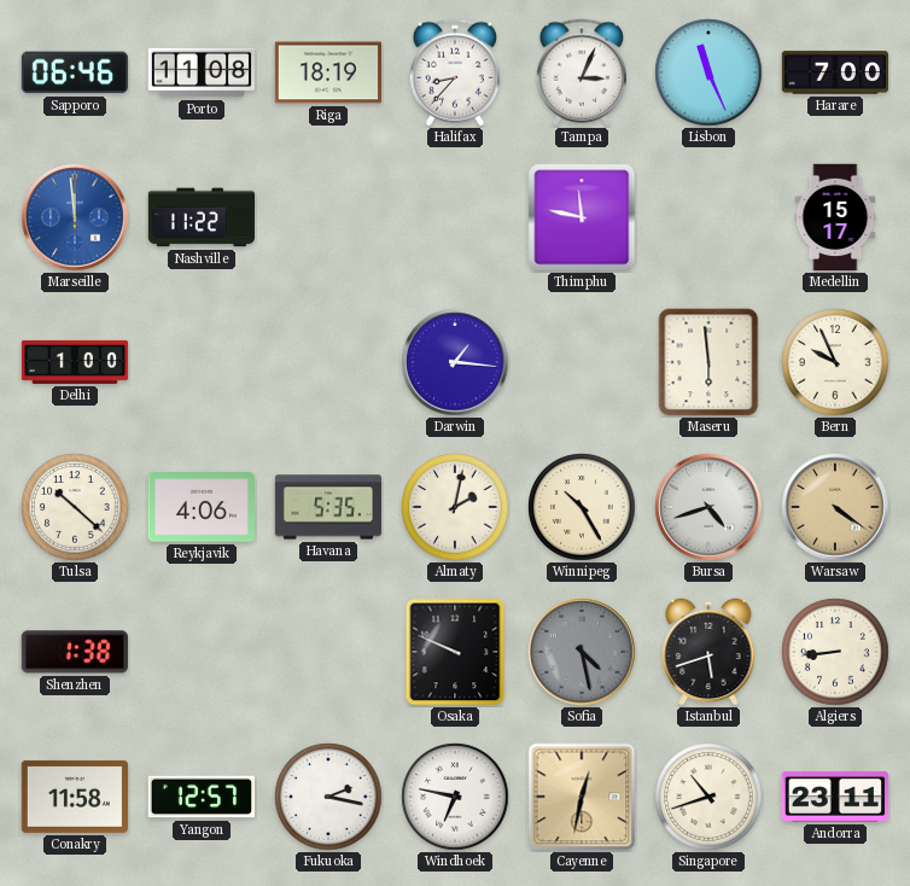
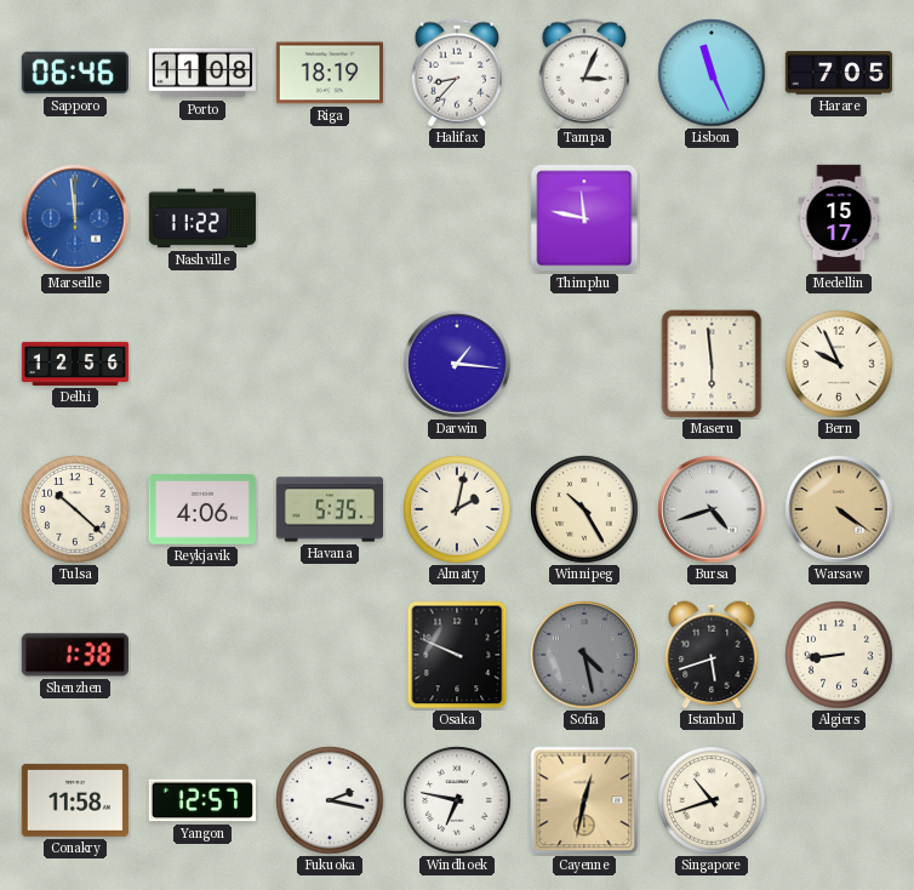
Harare: 7:00 -> 7:05
Delhi: 1:00 -> 12:56
Andorra: 23:11 -> none
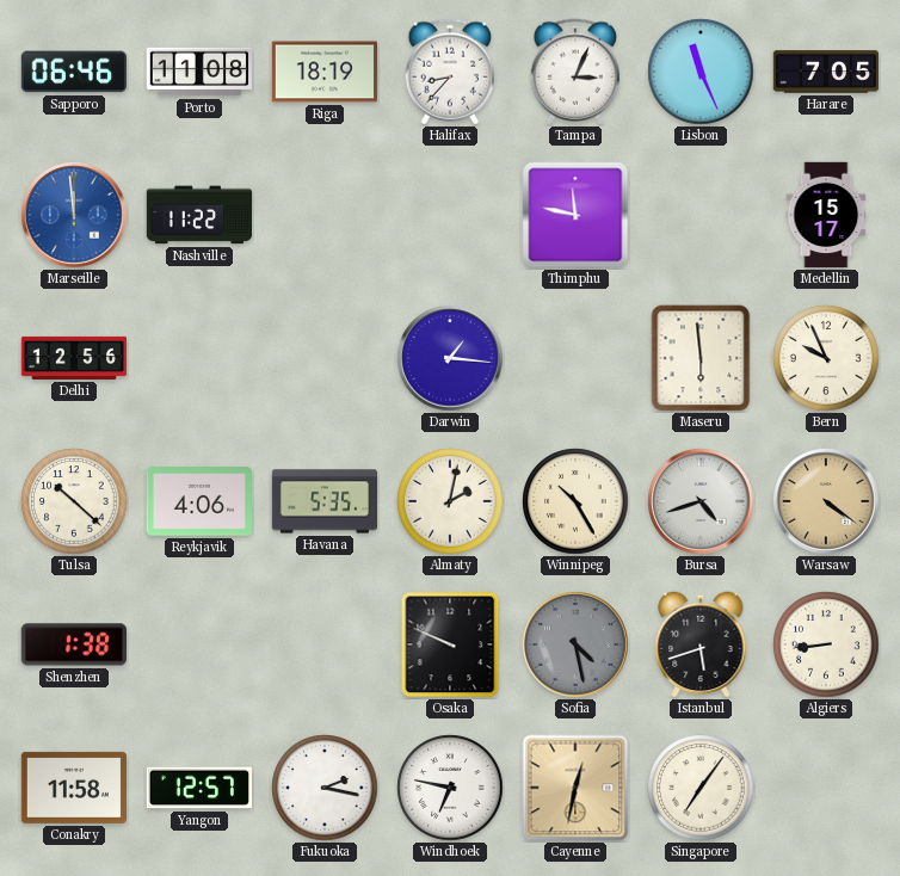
Singapore: 10:42 -> 7:06
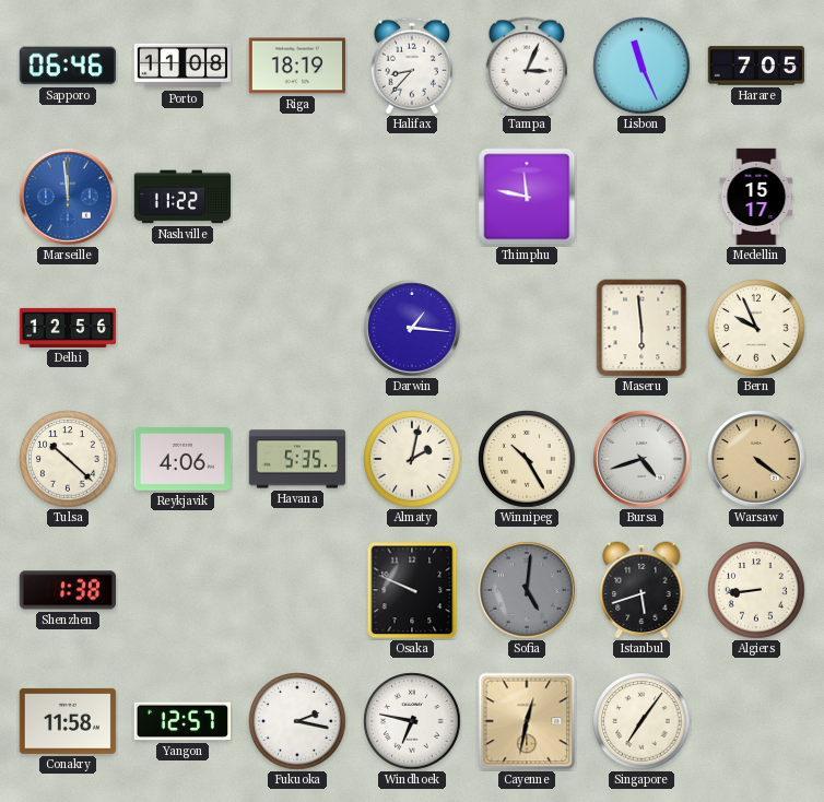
Sofia: 4:28 -> 5:01
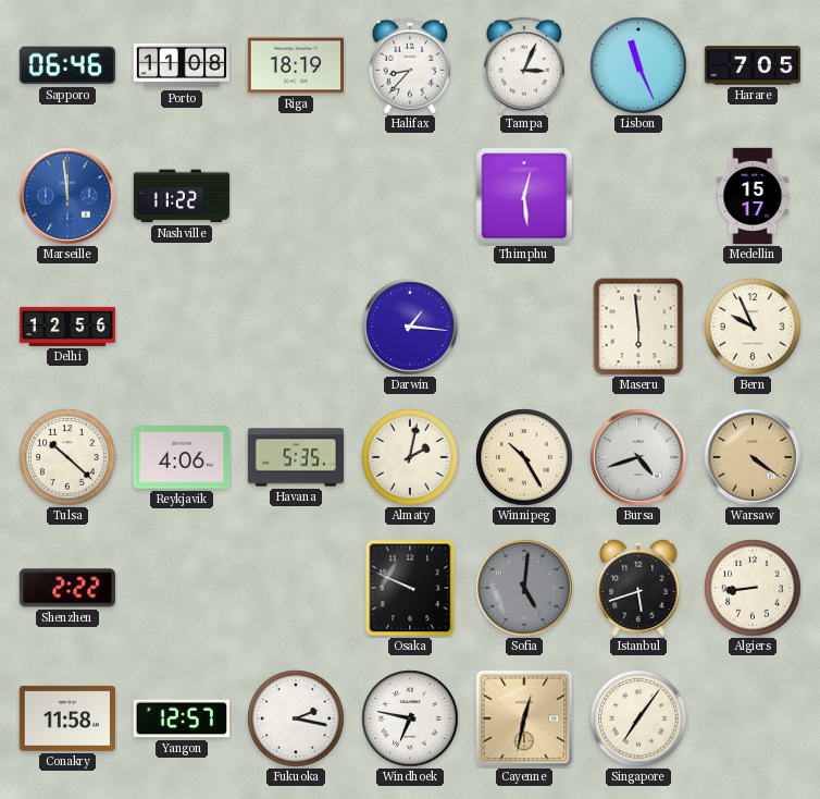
Thimphu: 11:47 -> 12:29
Shenzhen: 1:38 -> 2:22
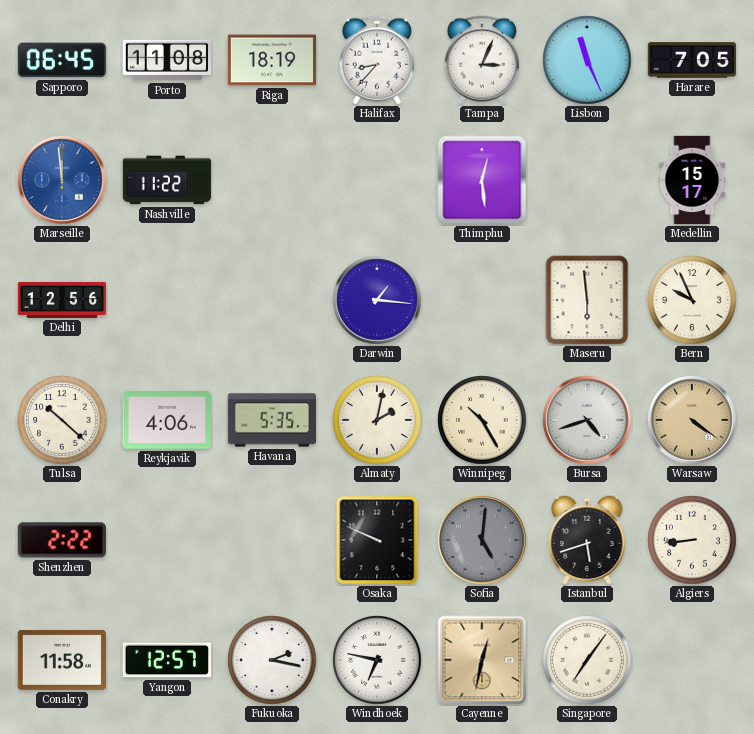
Sapporo: 06:46 -> 06:45
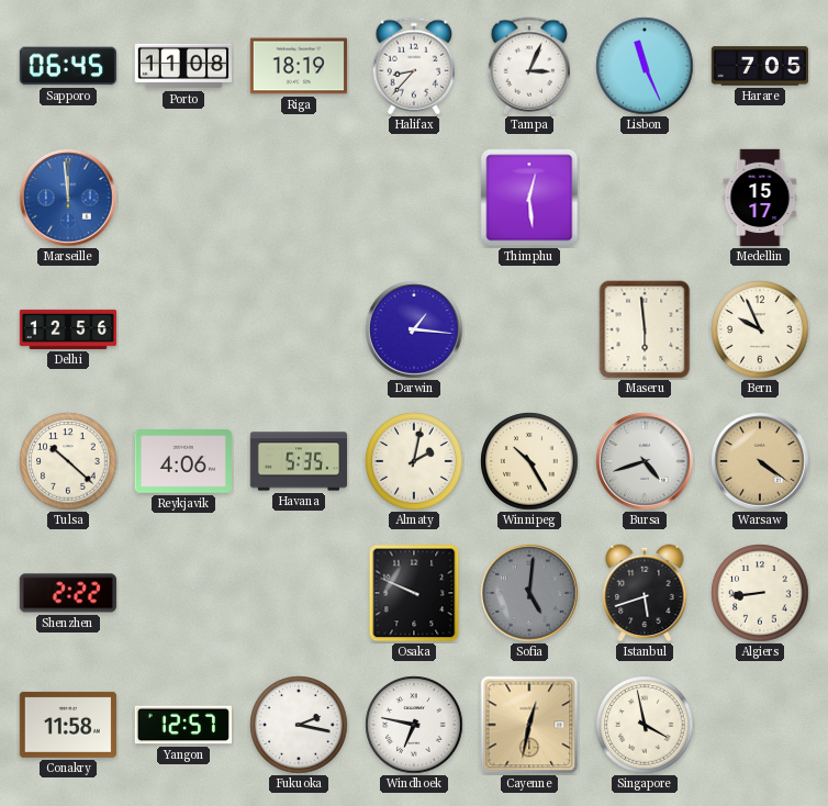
Nashville: 11:22 -> none
Singapore: 7:06 -> 3:58
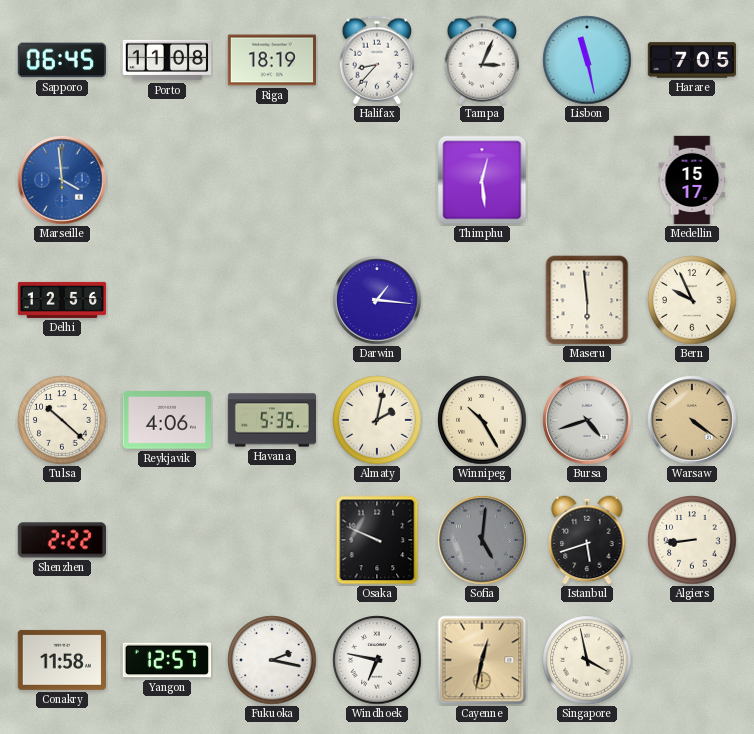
Lisbon: 11:26 -> 11:28
Marseille: 11:59 -> 3:59
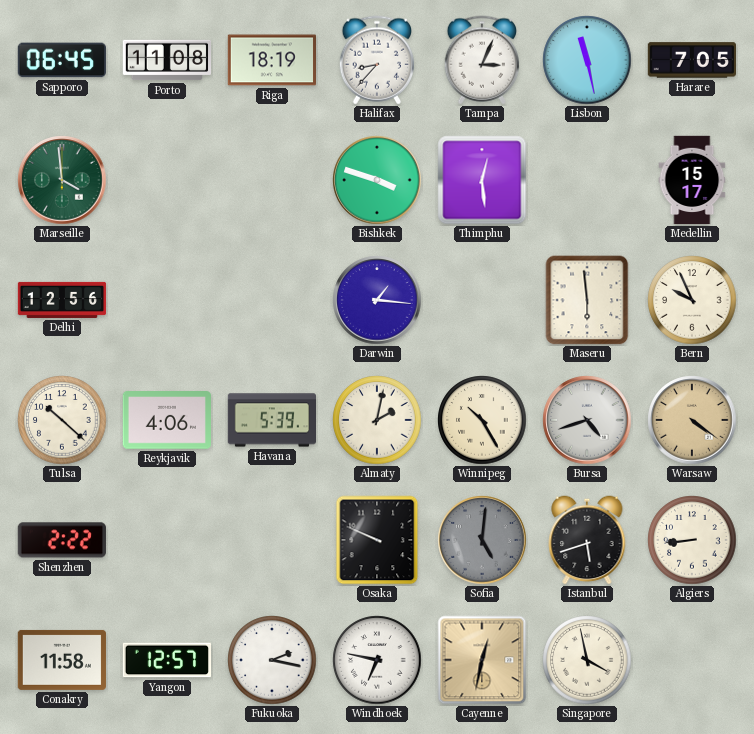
Marseille dial: blue -> green
Bishkek: none -> 3:48
Havana: 5:35 -> 5:39
